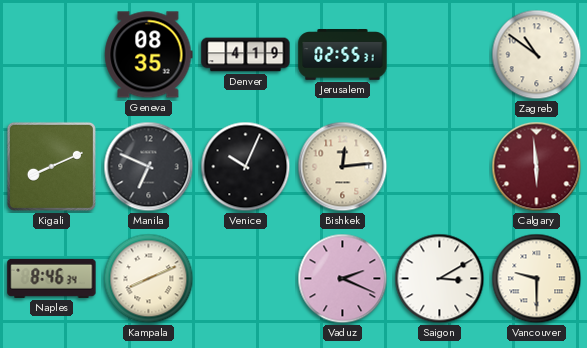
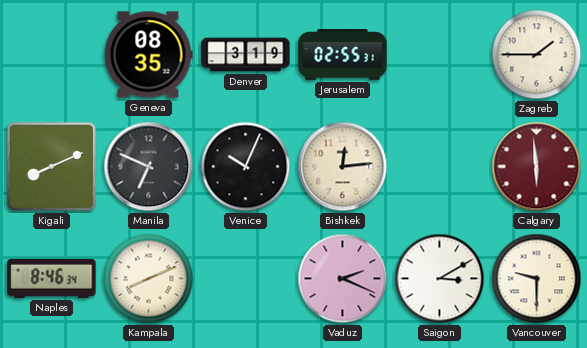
Denver: 4:19 -> 3:19
Zagreb: 10:51 -> 1:45
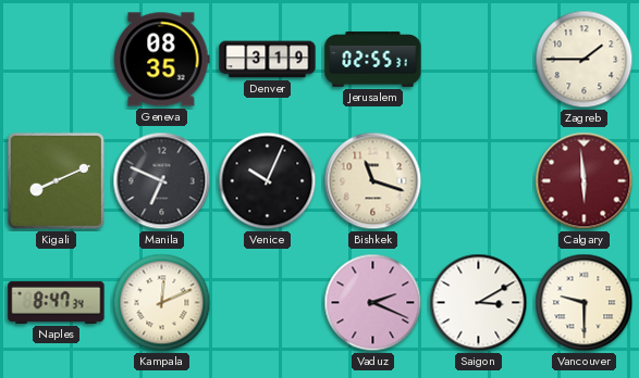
Bishkek: 12:14 -> 11:18
Naples: 8:46 -> 8:47
Kampala: 8:11 -> 12:11
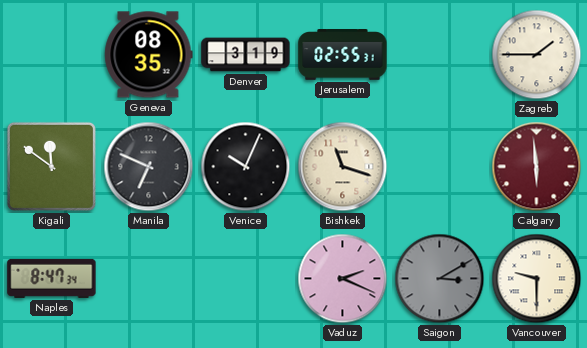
Kigali: 8:11 -> 11:51
Kampala: 12:11 -> none
Saigon dial: white -> grey
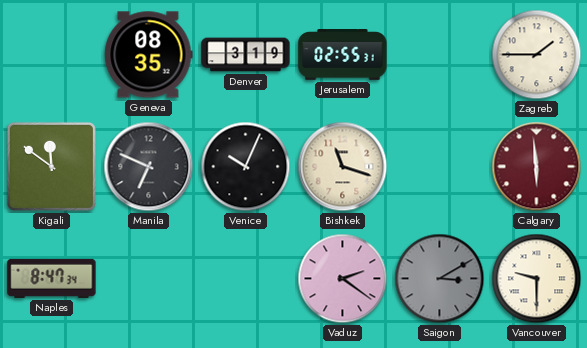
Vaduz: 2:19 -> 2:21
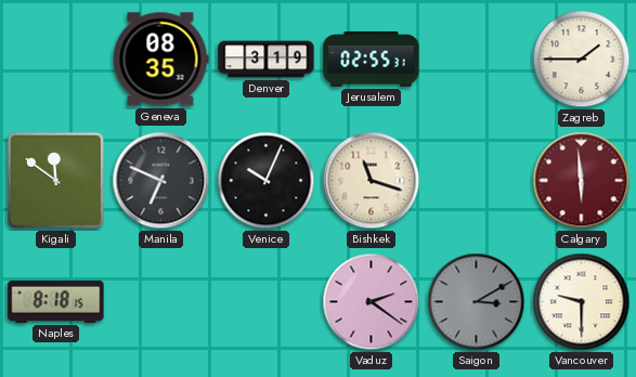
Naples: 8:47 -> 8:18
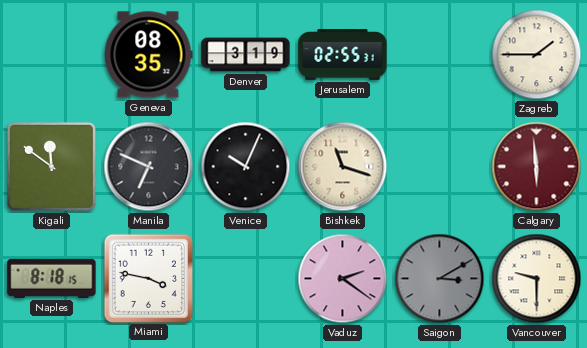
Miami: none -> 3:47
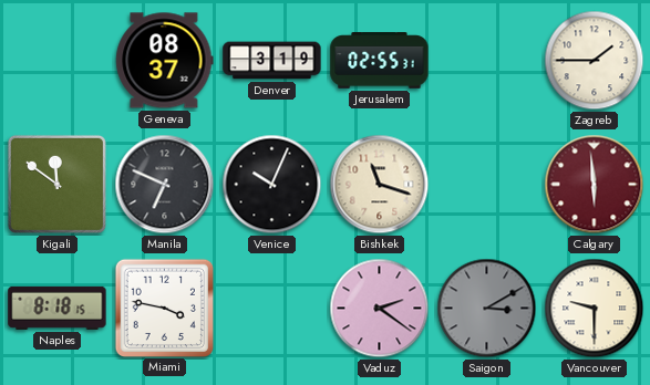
Geneva: 08:35 -> 08:37
